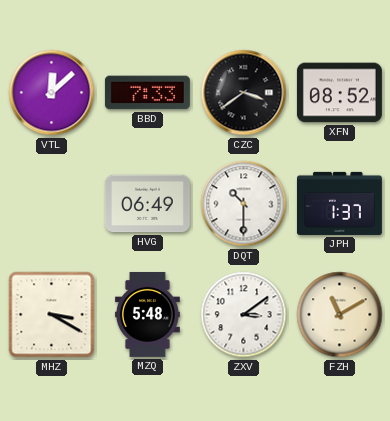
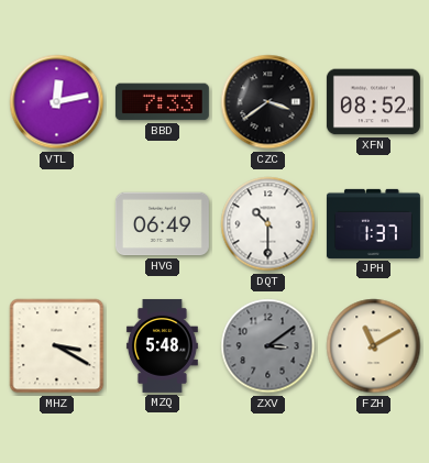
VTL: 12:08 -> 12:13
ZXV dial: white -> grey
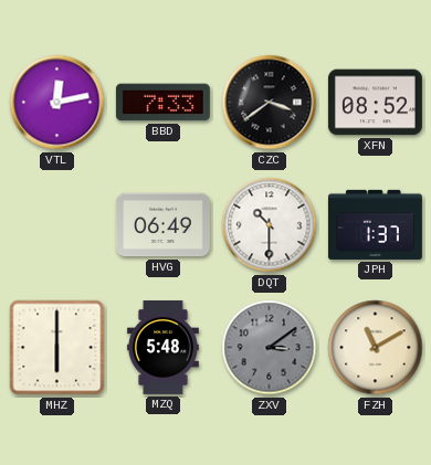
MHZ: 3:20 -> 6:00
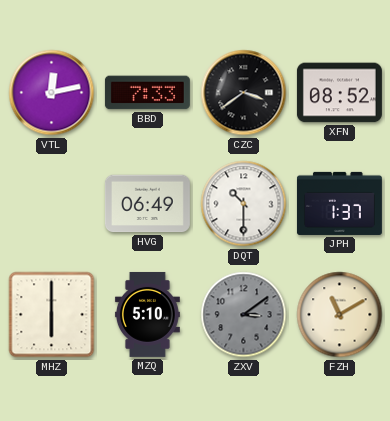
MZQ: 5:48 -> 5:10
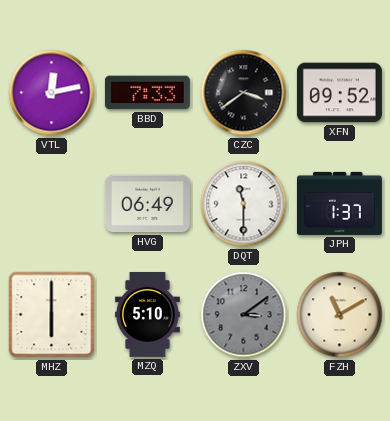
XFN: 08:52 -> 09:52
DQT: 10:30 -> 11:30
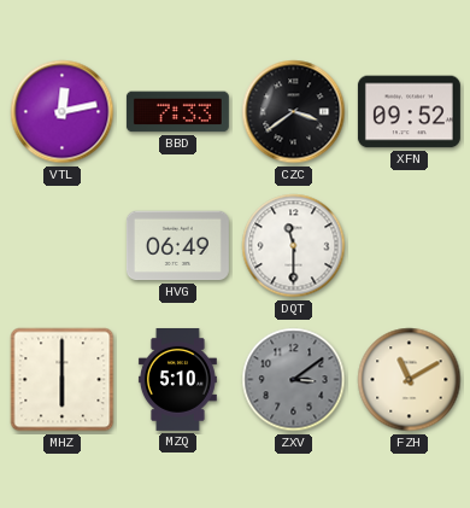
JPH: 1:37 -> none
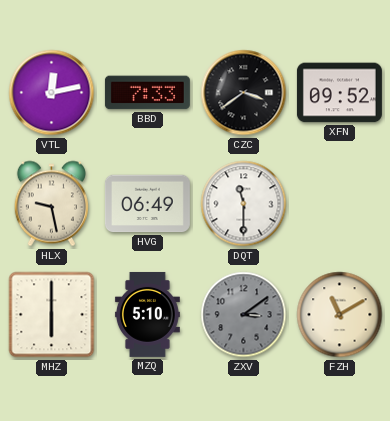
HLX: none -> 9:28
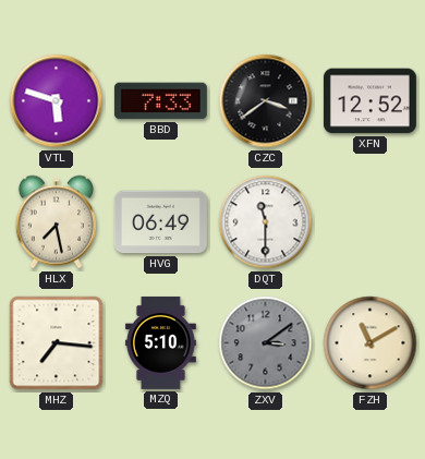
VTL: 12:13 -> 5:48
XFN: 09:52 -> 12:52
HLX: 9:28 -> 7:28
MHZ: 6:00 -> 7:16
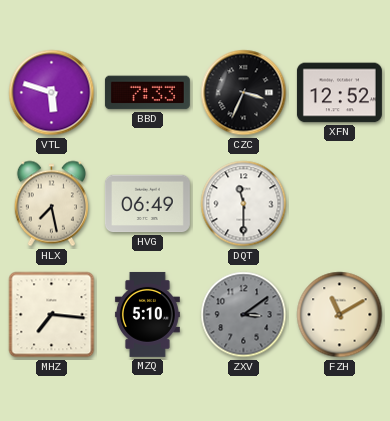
CZC: 3:39 -> 3:34
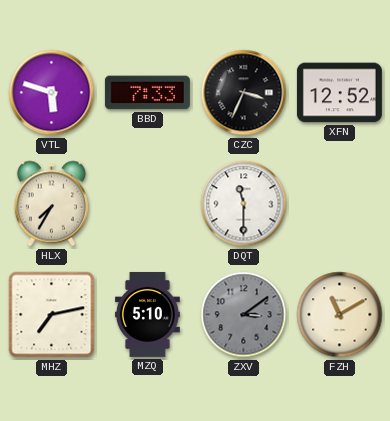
HLX: 7:28 -> 7:35
HVG: 06:49 -> none
MHZ: 7:16 -> 7:13
